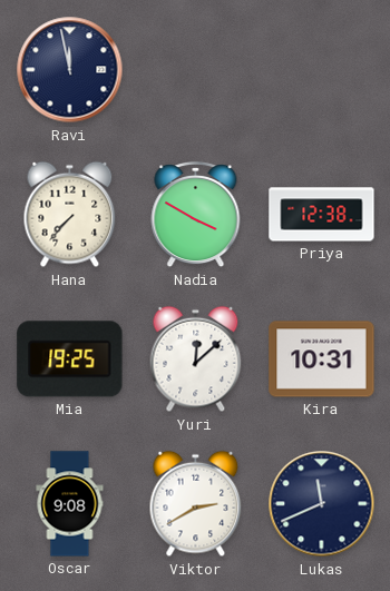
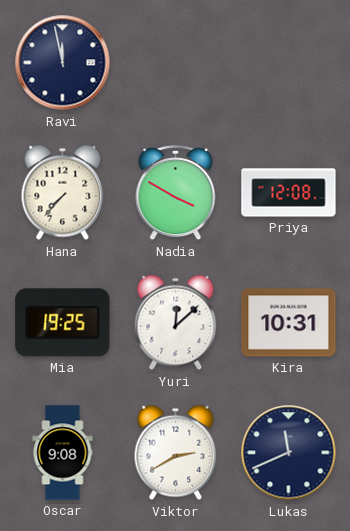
Priya: 12:38 -> 12:08
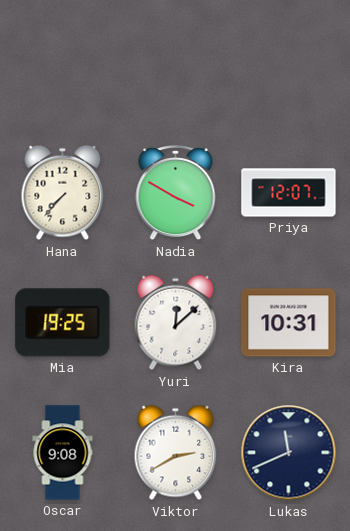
Ravi: 11:58 -> none
Priya: 12:08 -> 12:07
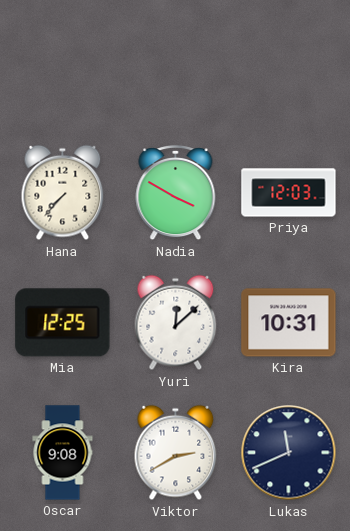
Priya: 12:07 -> 12:03
Mia: 19:25 -> 12:25
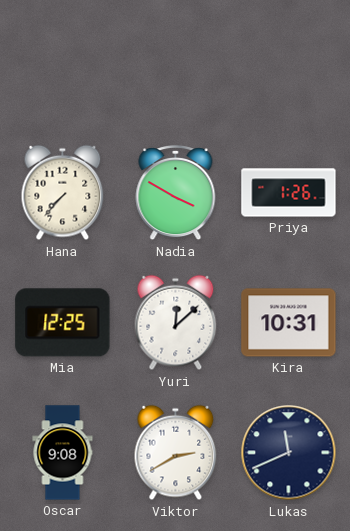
Priya: 12:03 -> 1:26
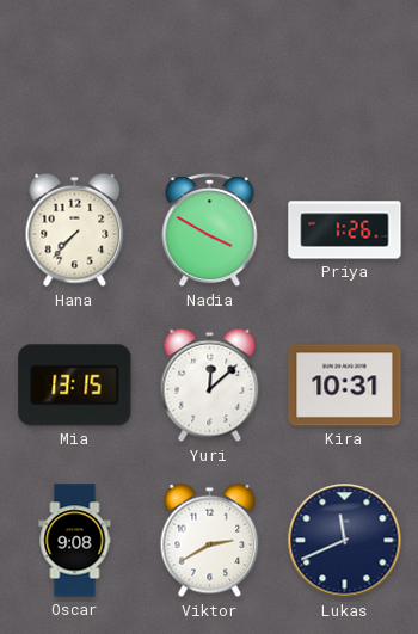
Mia: 12:25 -> 13:15
